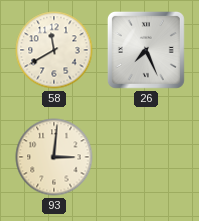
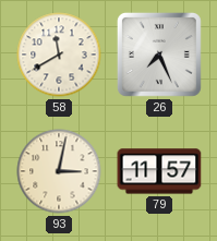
93: 3:01 -> 3:02
79: none -> 11:57
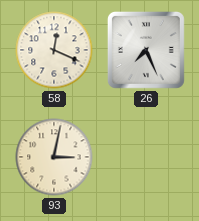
58: 11:40 -> 12:19
79: 11:57 -> none
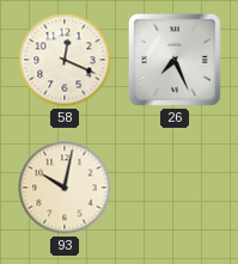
93: 3:02 -> 10:02
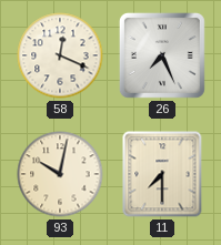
11: none -> 7:30
